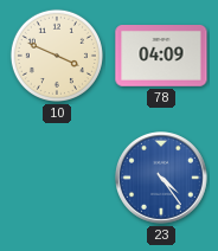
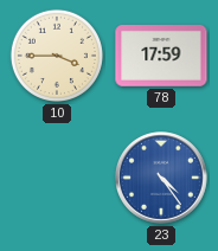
10: 3:49 -> 3:45
78: 04:09 -> 17:59
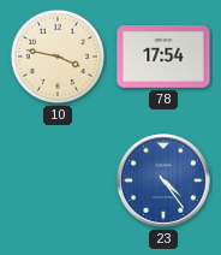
10: 3:45 -> 3:47
78: 17:59 -> 17:54
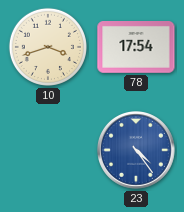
10: 3:47 -> 3:42
